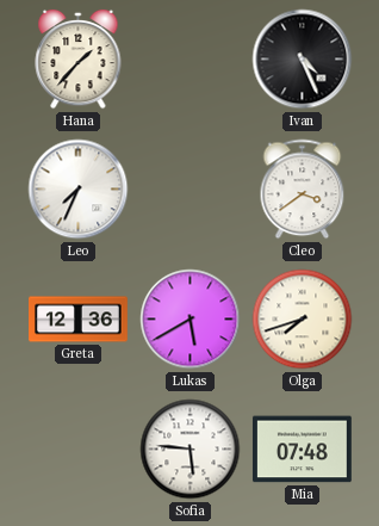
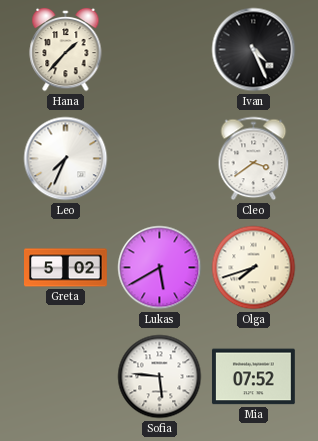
Greta: 12:36 -> 5:02
Mia: 07:48 -> 07:52
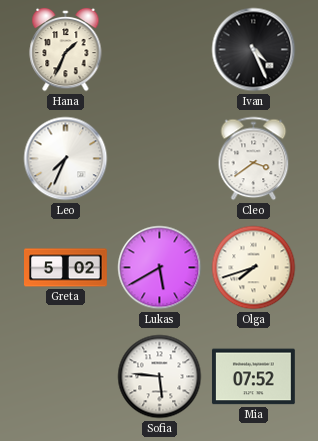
Hana: 1:37 -> 1:34
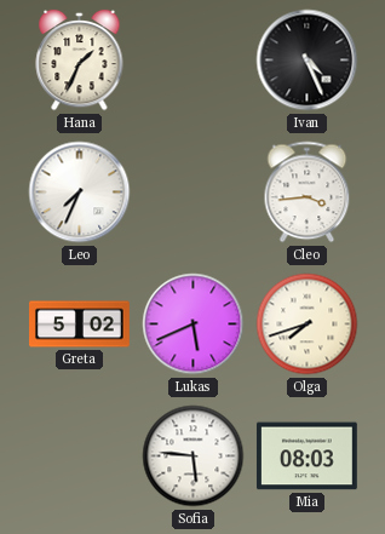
Cleo: 3:39 -> 3:44
Lukas: 5:40 -> 5:41
Mia: 07:52 -> 08:03
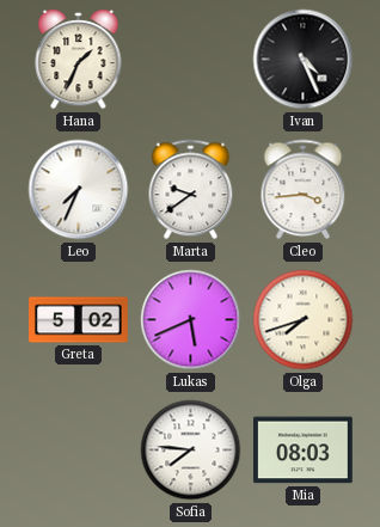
Marta: none -> 9:39
Sofia: 5:46 -> 7:46
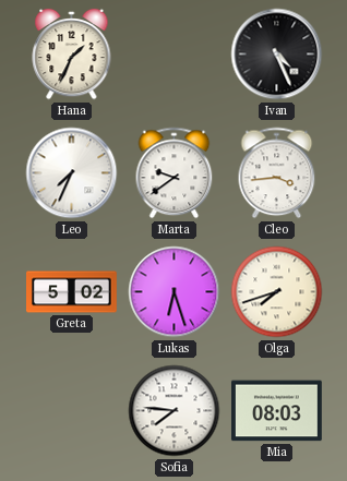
Lukas: 5:41 -> 6:27
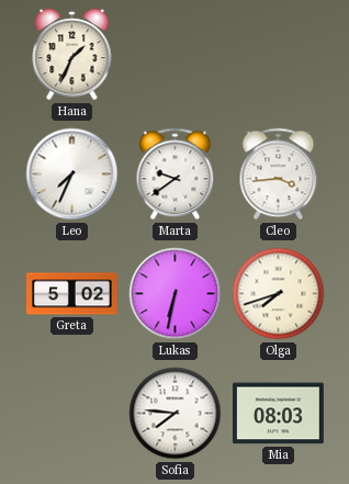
Ivan: 4:26 -> none
Lukas: 6:27 -> 6:32
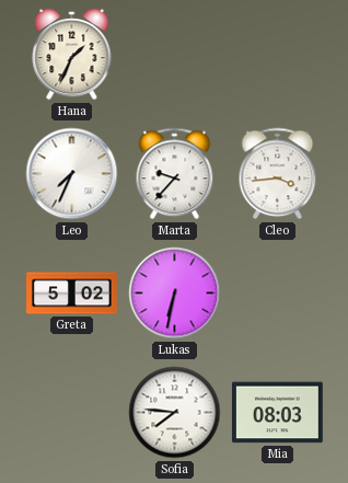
Marta: 9:39 -> 9:37
Olga: 7:42 -> none
